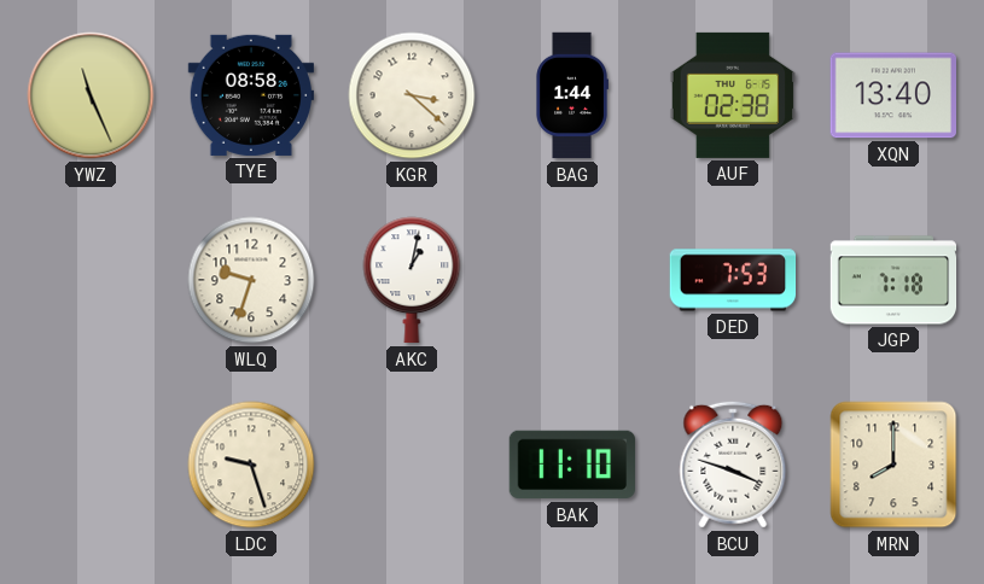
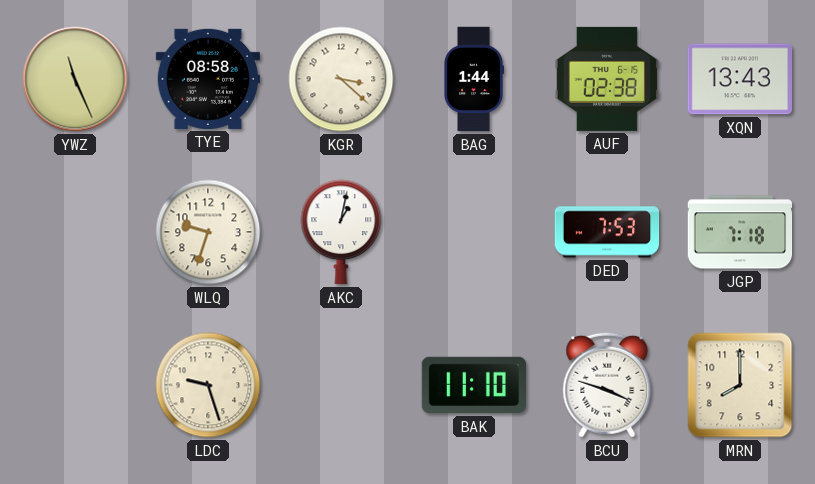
XQN: 13:40 -> 13:43
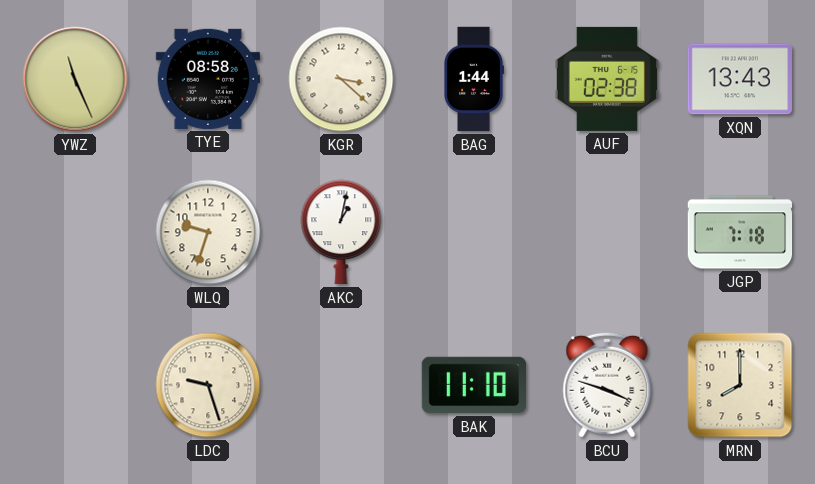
DED: 7:53 -> none
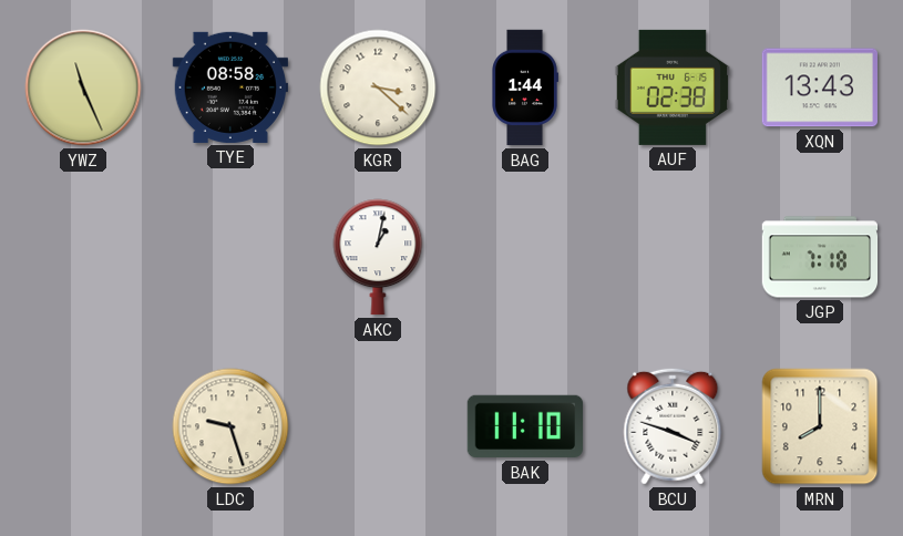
WLQ: 9:33 -> none
